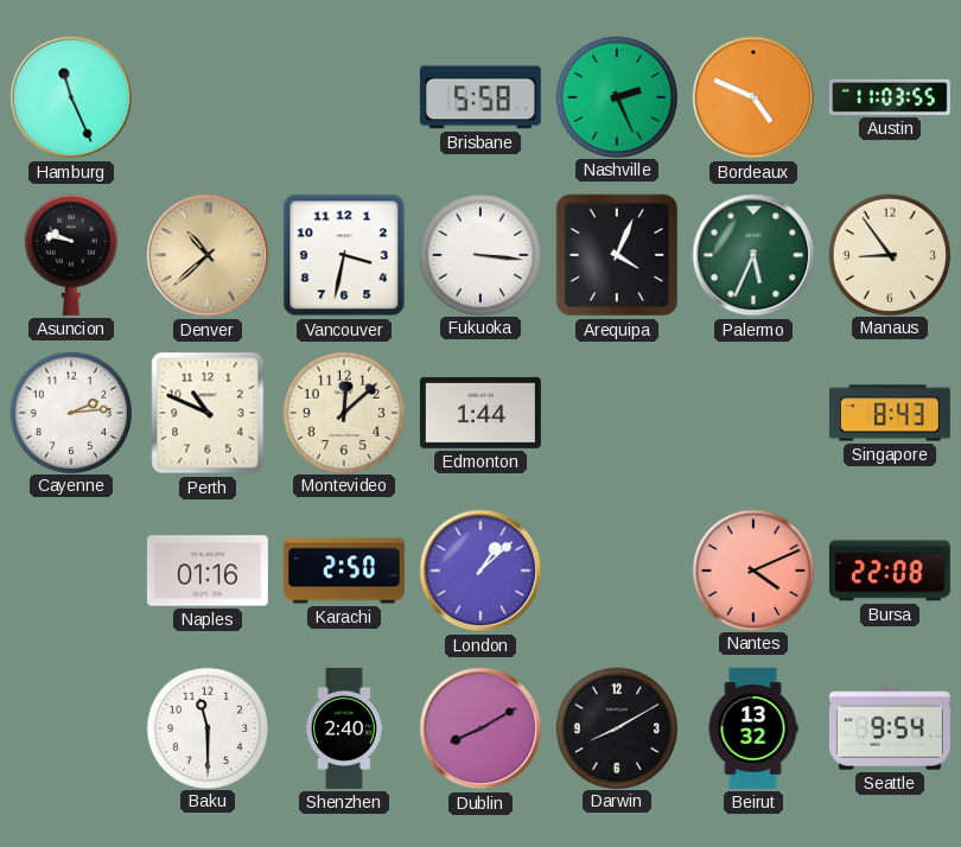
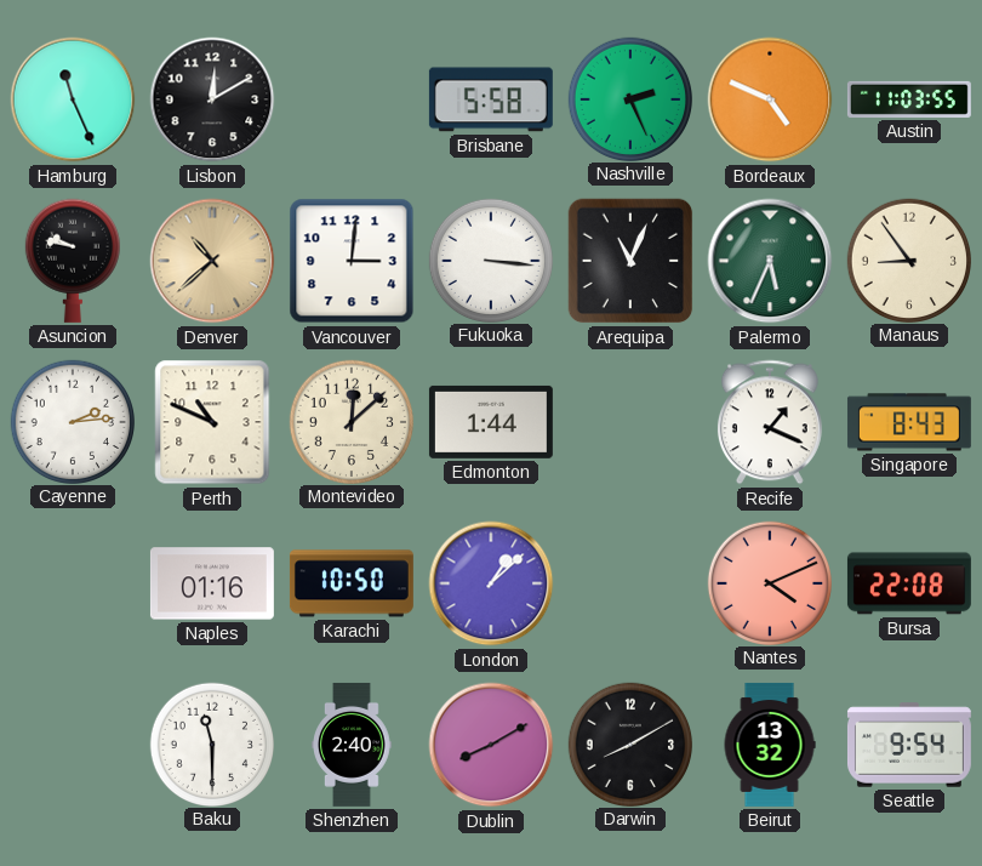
Lisbon: none -> 12:10
Vancouver: 3:32 -> 3:01
Arequipa: 4:04 -> 11:04
Recife: none -> 1:19
Karachi: 2:50 -> 10:50
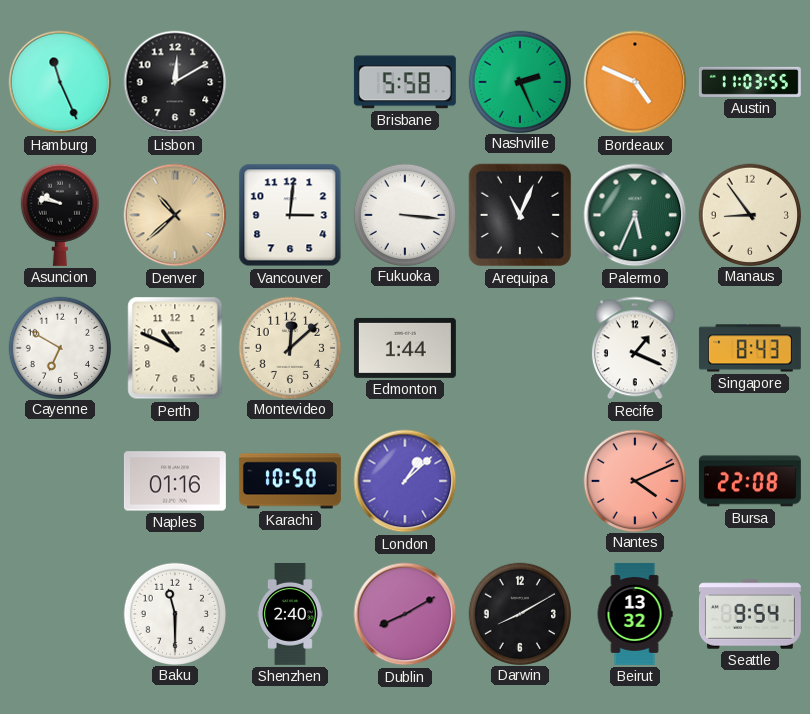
Cayenne: 2:14 -> 6:50
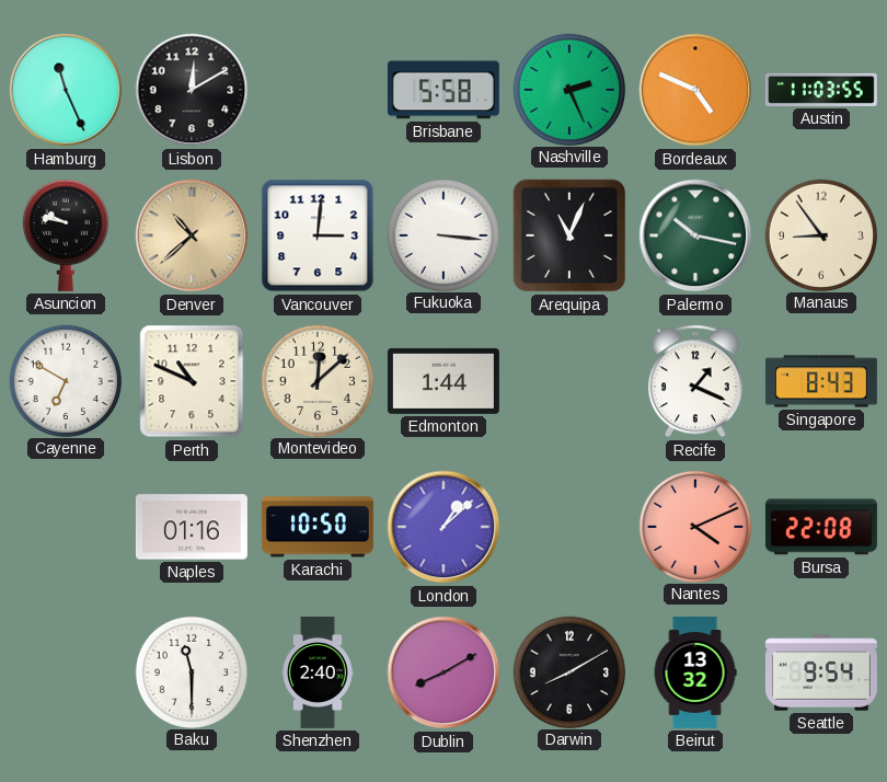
Palermo: 5:34 -> 10:17
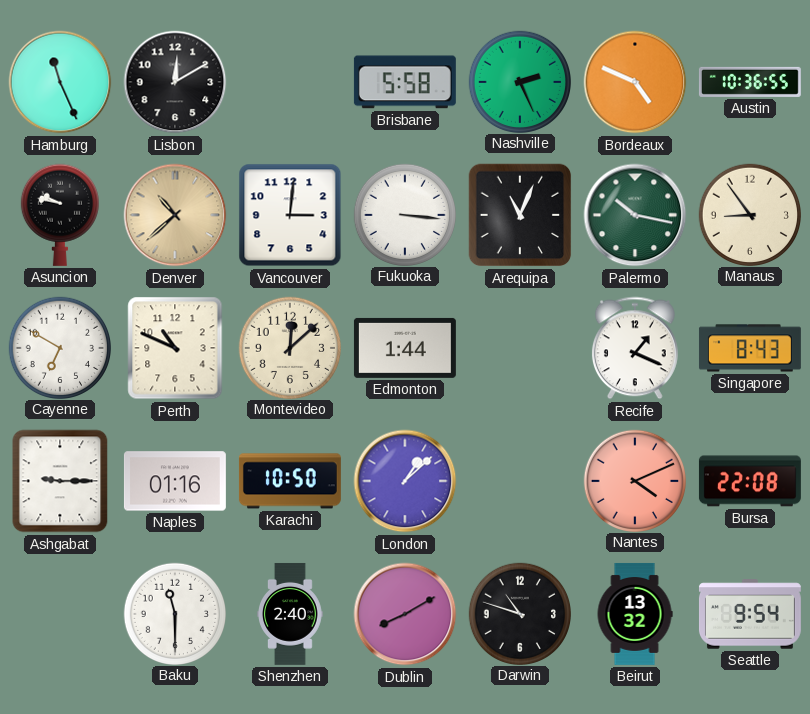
Austin: 11:03 -> 10:36
Ashgabat: none -> 9:15
Darwin: 8:10 -> 10:48
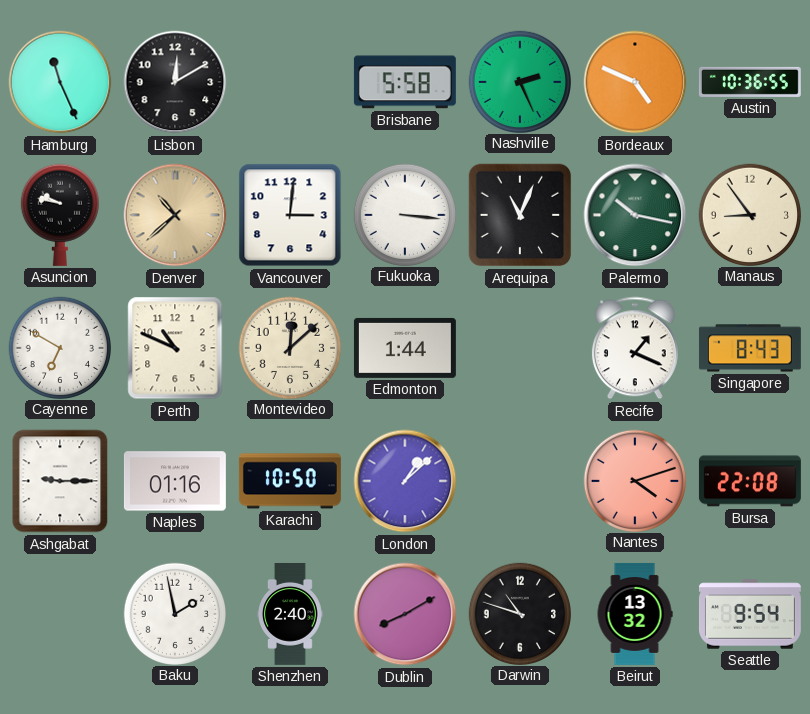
Nantes: 4:11 -> 4:12
Baku: 11:30 -> 1:58
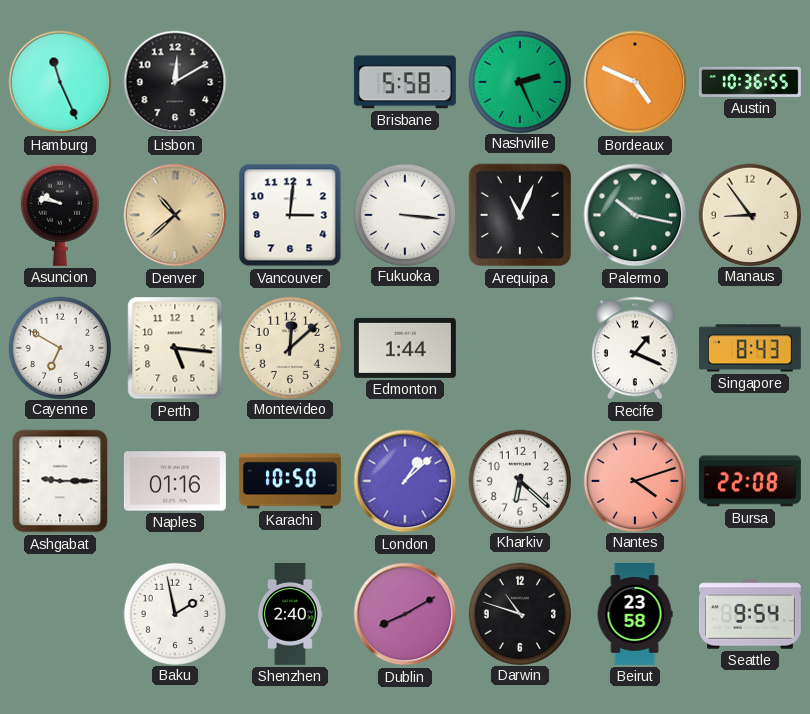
Perth: 10:49 -> 5:16
Kharkiv: none -> 6:22
Beirut: 13:32 -> 23:58
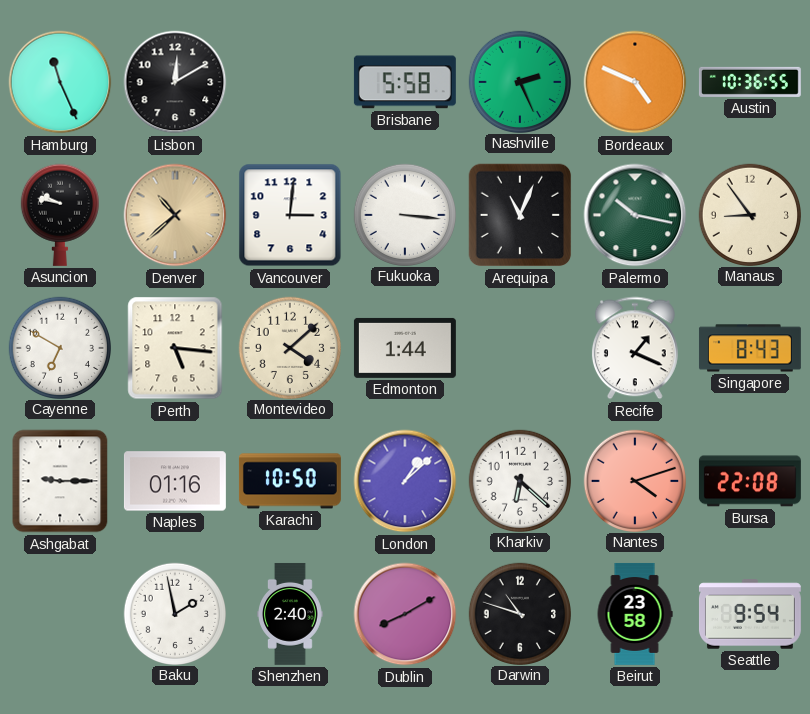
Montevideo: 12:08 -> 4:08
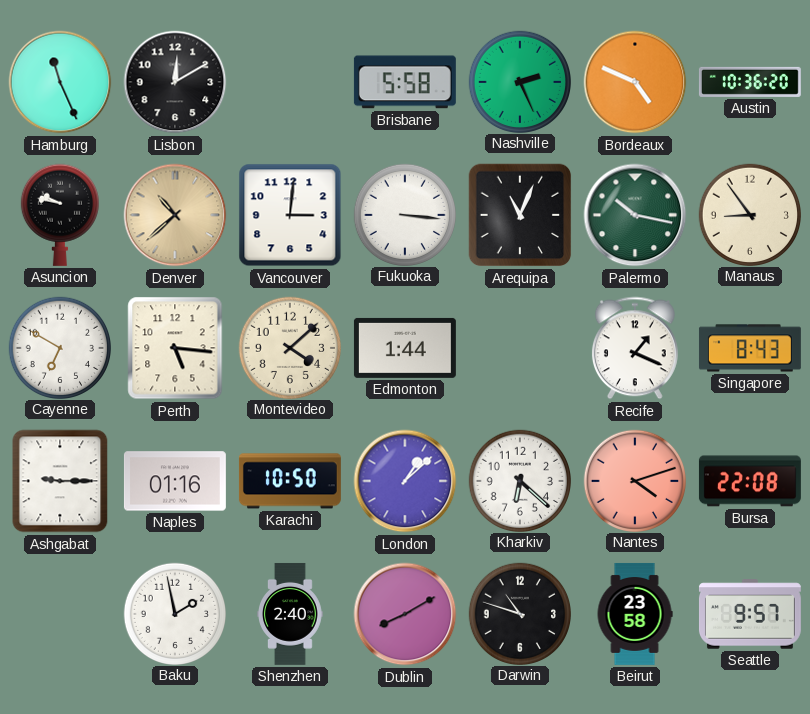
Austin: 10:36:55 -> 10:36:20
Seattle: 9:54 -> 9:57
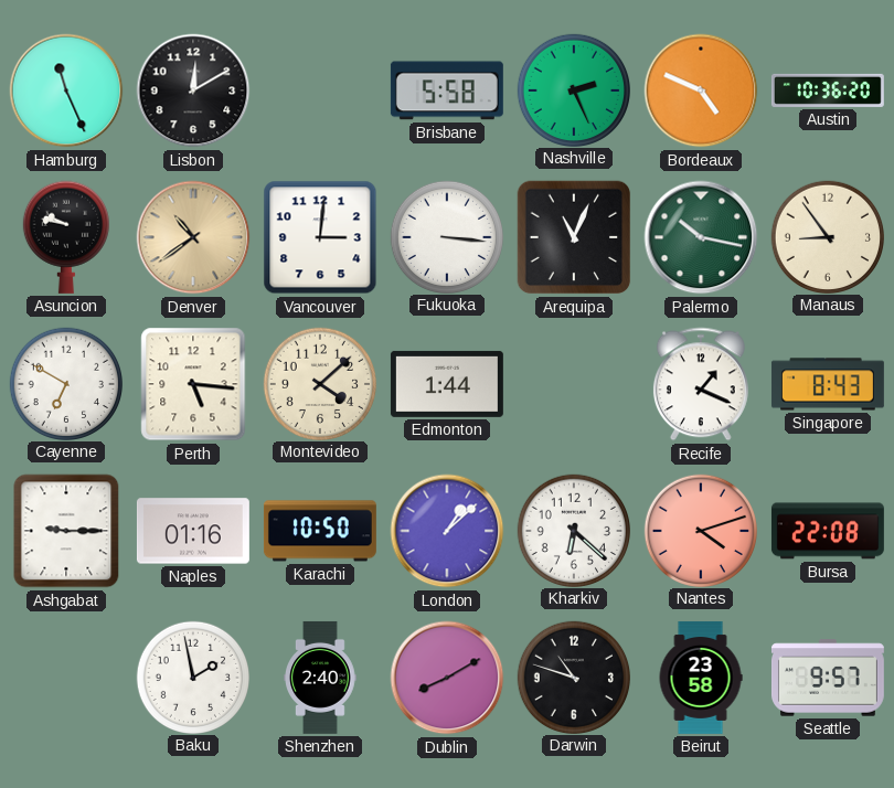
Denver: 10:38 -> 10:39
